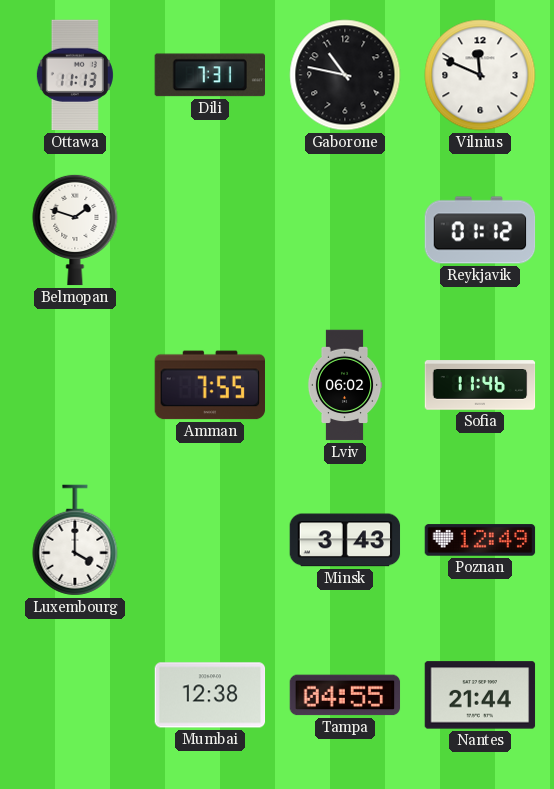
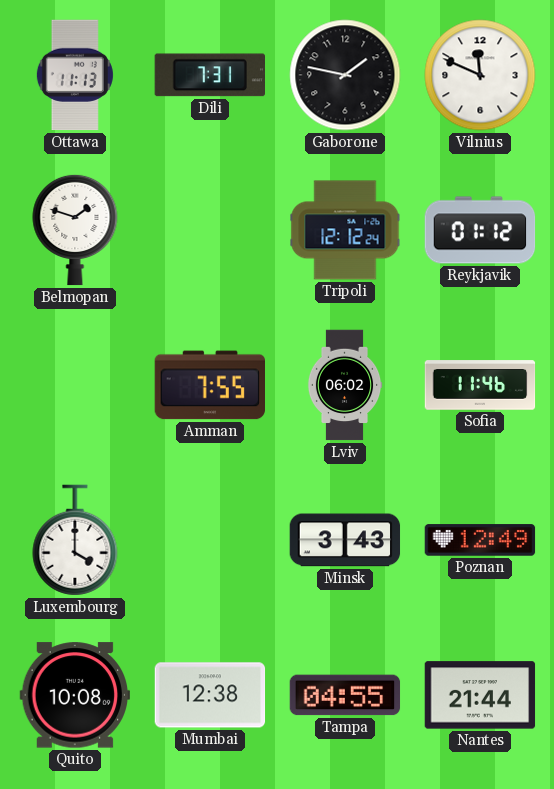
Gaborone: 10:47 -> 1:47
Tripoli: none -> 12:12
Quito: none -> 10:08
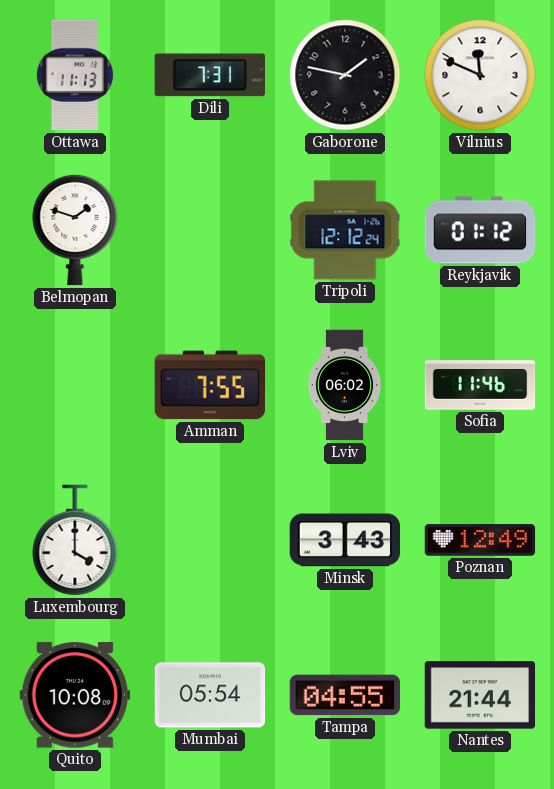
Mumbai: 12:38 -> 05:54
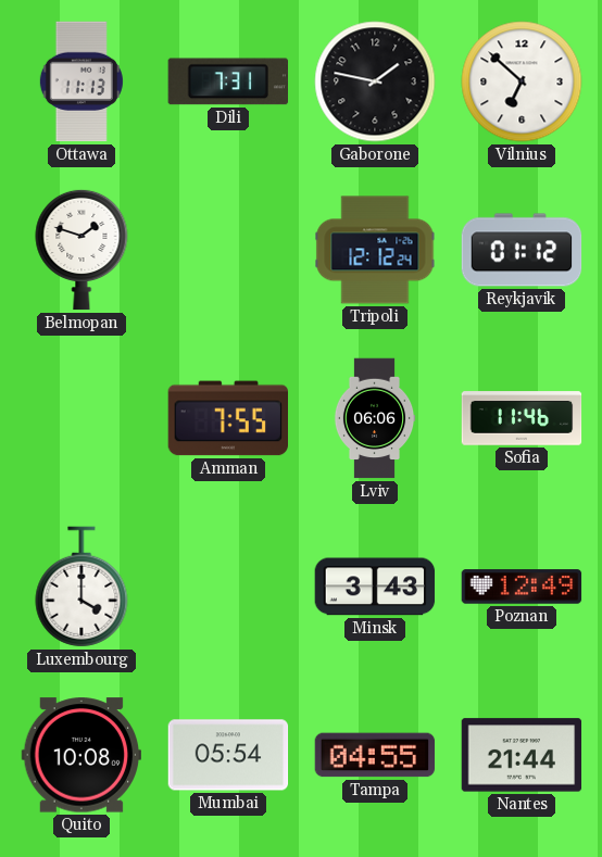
Vilnius: 11:49 -> 6:52
Lviv: 06:02 -> 06:06
